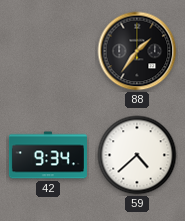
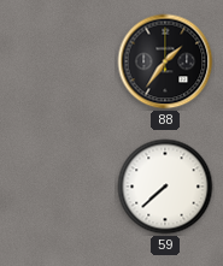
42: 9:34 -> none
59: 4:38 -> 7:38
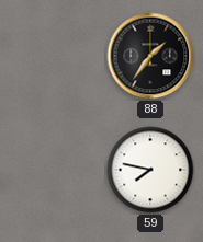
59: 7:38 -> 7:47
